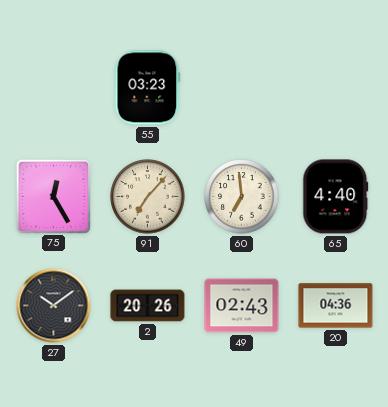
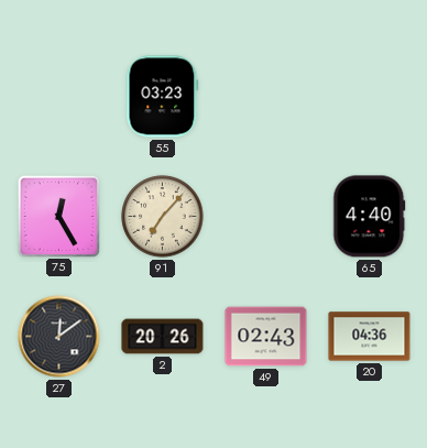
60: 6:59 -> none
27: 10:09 -> 12:09
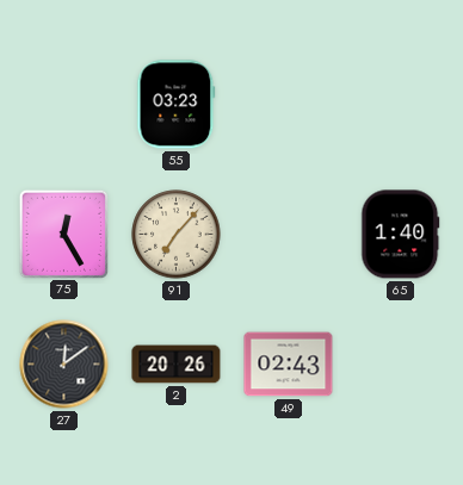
65: 4:40 -> 1:40
20: 04:36 -> none
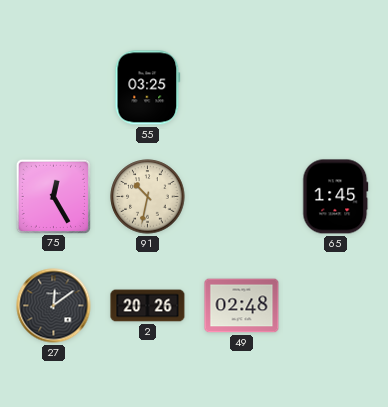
55: 03:23 -> 03:25
91: 7:07 -> 10:32
65: 1:40 -> 1:45
49: 02:43 -> 02:48
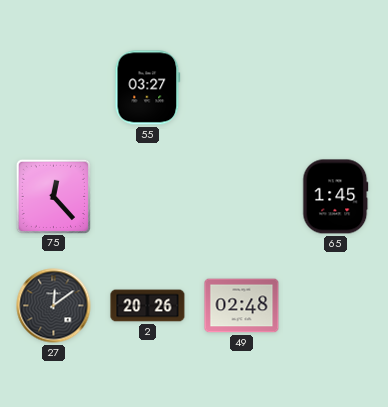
55: 03:25 -> 03:27
75: 12:25 -> 12:23
91: 10:32 -> none
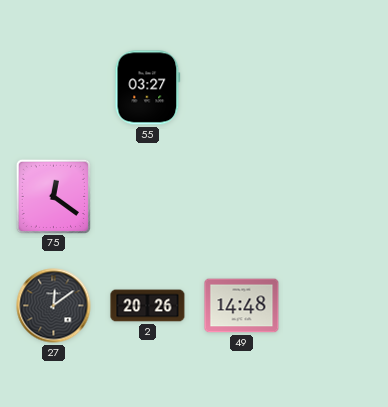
75: 12:23 -> 12:21
65: 1:45 -> none
49: 02:48 -> 14:48
